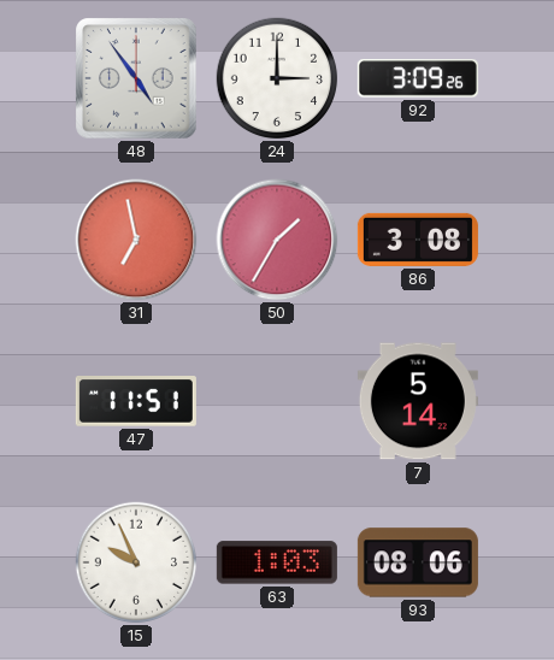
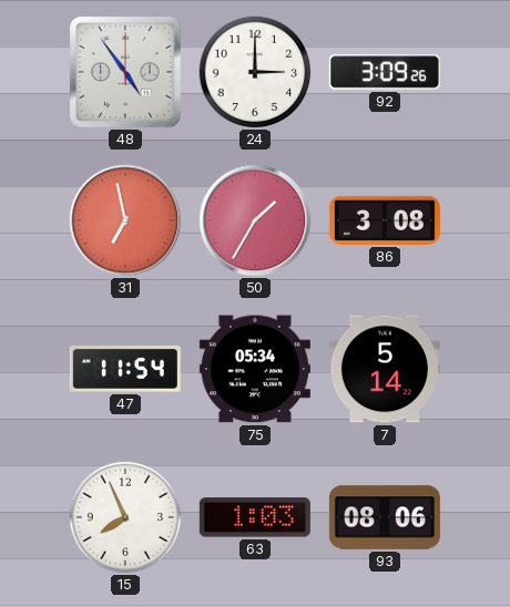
47: 11:51 -> 11:54
75: none -> 05:34
15: 9:56 -> 7:56
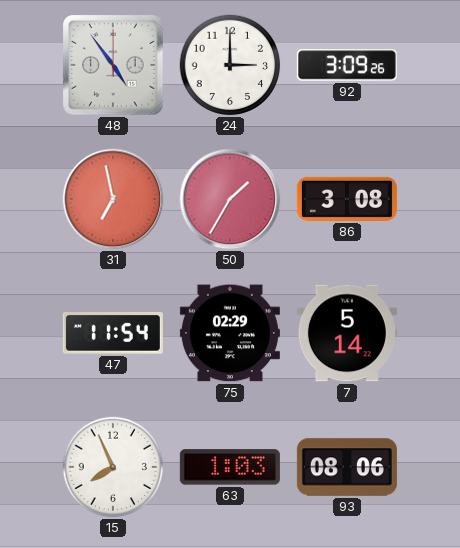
75: 05:34 -> 02:29
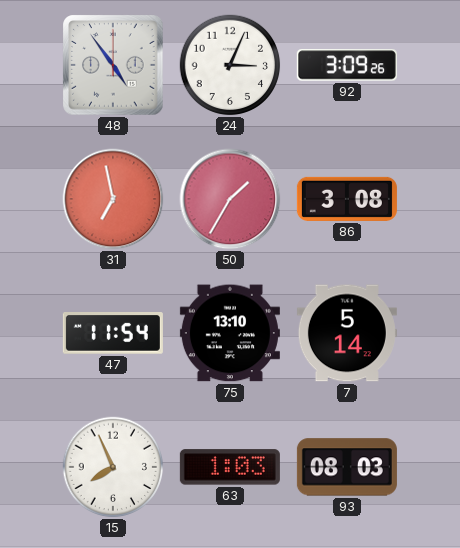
24: 3:00 -> 3:04
75: 02:29 -> 13:10
93: 08:06 -> 08:03
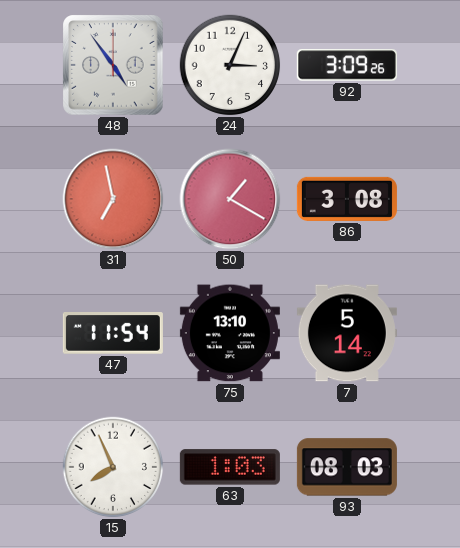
50: 1:35 -> 1:20
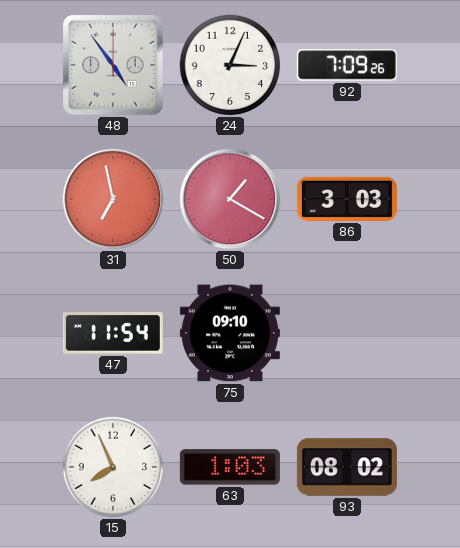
92: 3:09 -> 7:09
86: 3:08 -> 3:03
75: 13:10 -> 09:10
7: 5:14 -> none
93: 08:03 -> 08:02
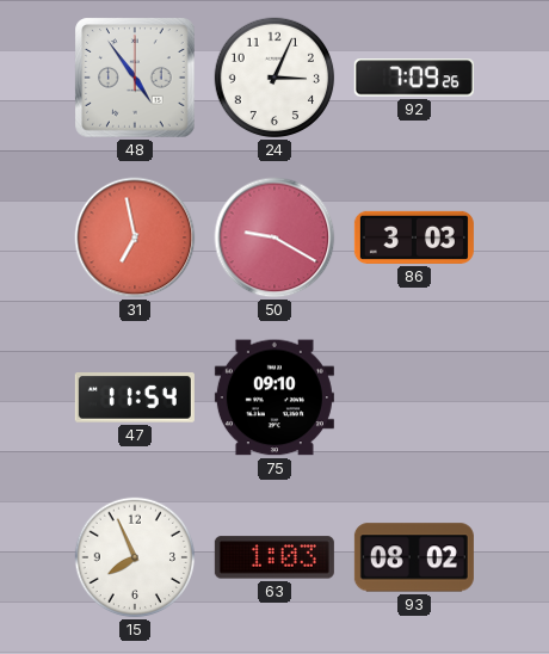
50: 1:20 -> 9:20
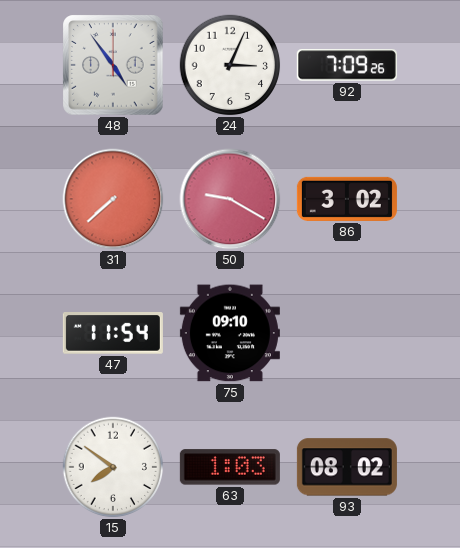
31: 6:58 -> 7:38
86: 3:03 -> 3:02
15: 7:56 -> 7:51
